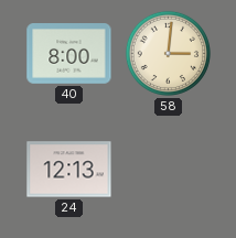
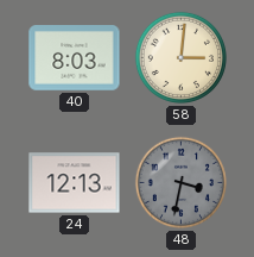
40: 8:00 -> 8:03
48: none -> 3:32
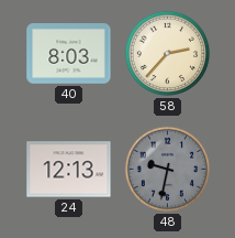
58: 3:01 -> 2:37
48: 3:32 -> 9:32
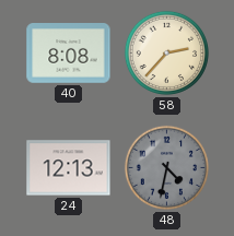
40: 8:03 -> 8:08
48: 9:32 -> 4:32
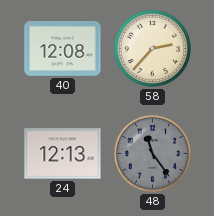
40: 8:08 -> 12:08
48: 4:32 -> 11:24
